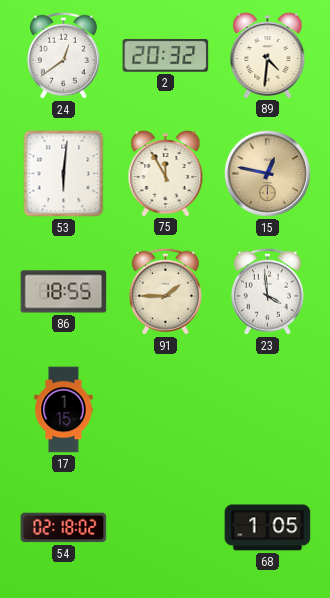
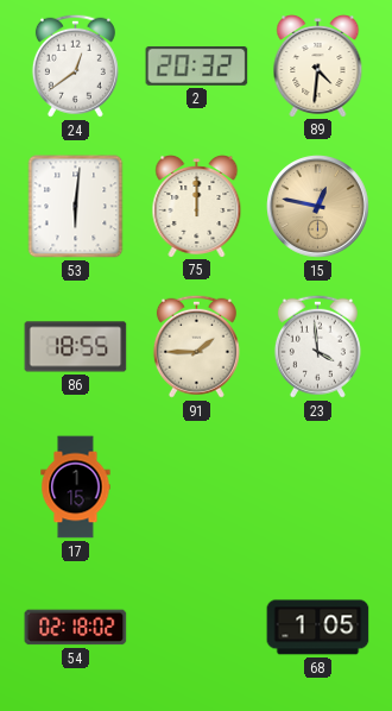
75: 11:55 -> 12:00
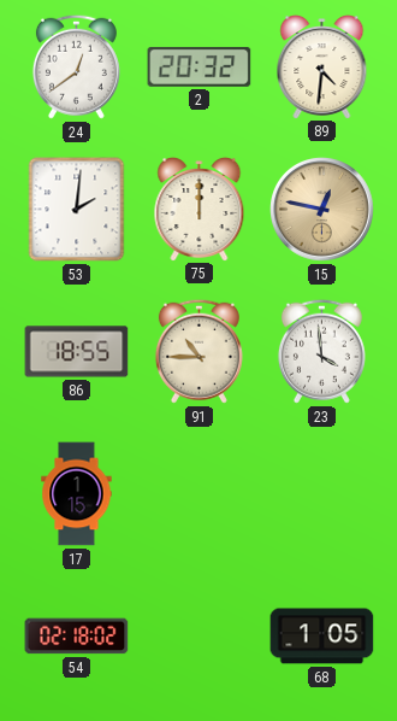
53: 6:01 -> 2:01
91: 1:45 -> 10:45
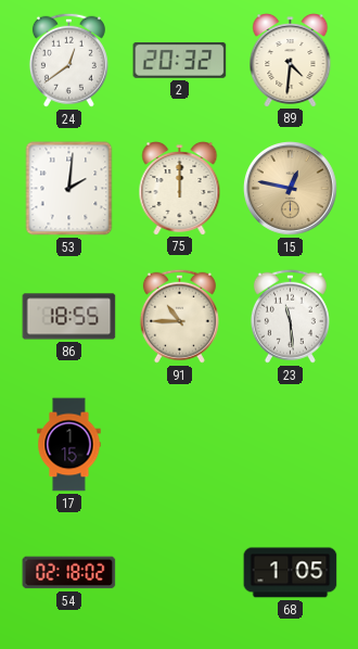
23: 3:59 -> 11:29
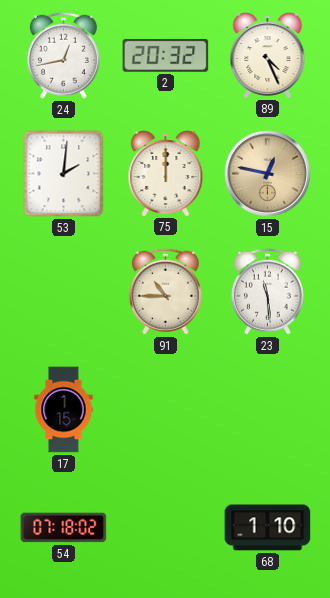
24: 12:39 -> 12:43
89: 4:31 -> 4:26
86: 18:55 -> none
54: 02:18 -> 07:18
68: 1:05 -> 1:10
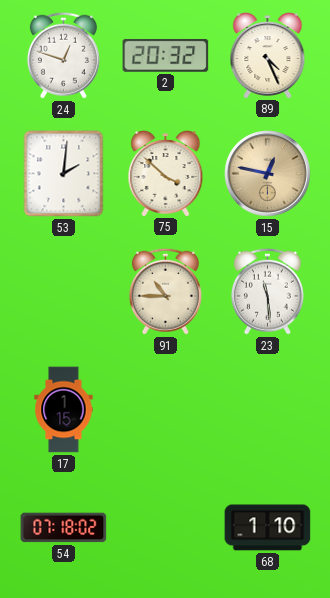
24: 12:43 -> 12:48
75: 12:00 -> 3:52
